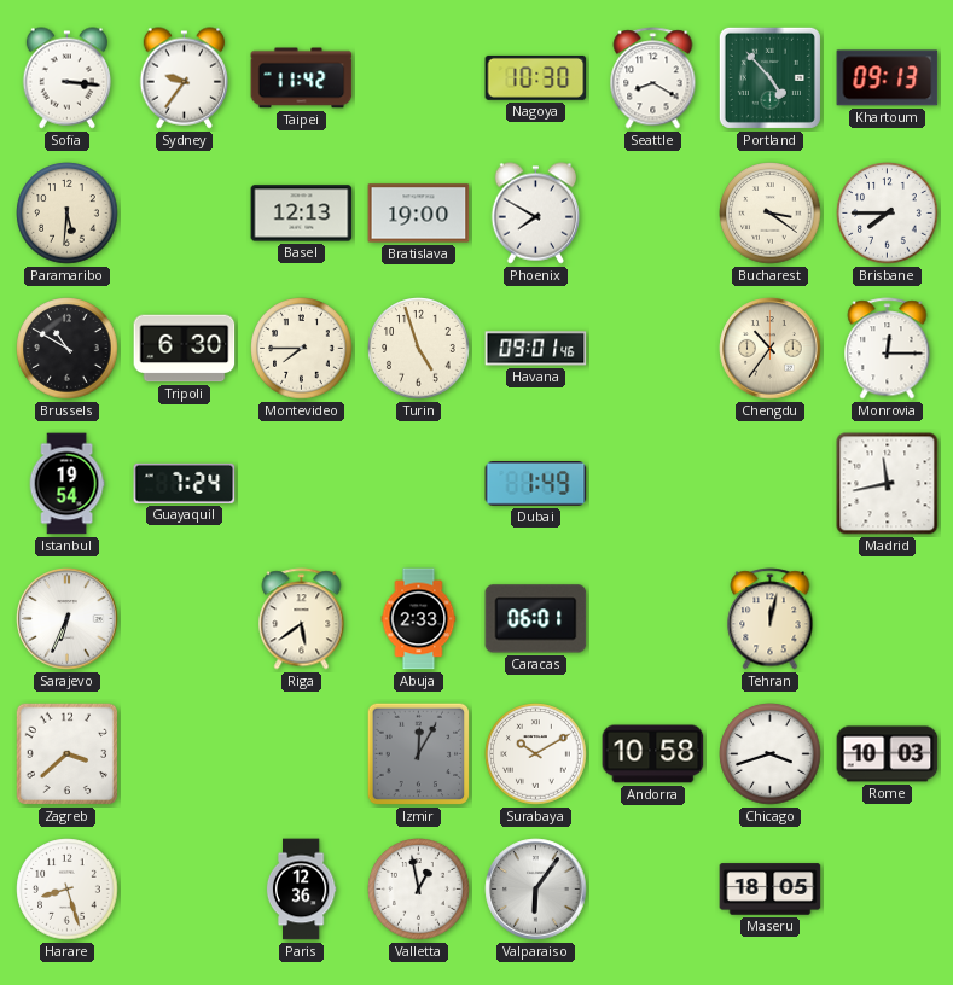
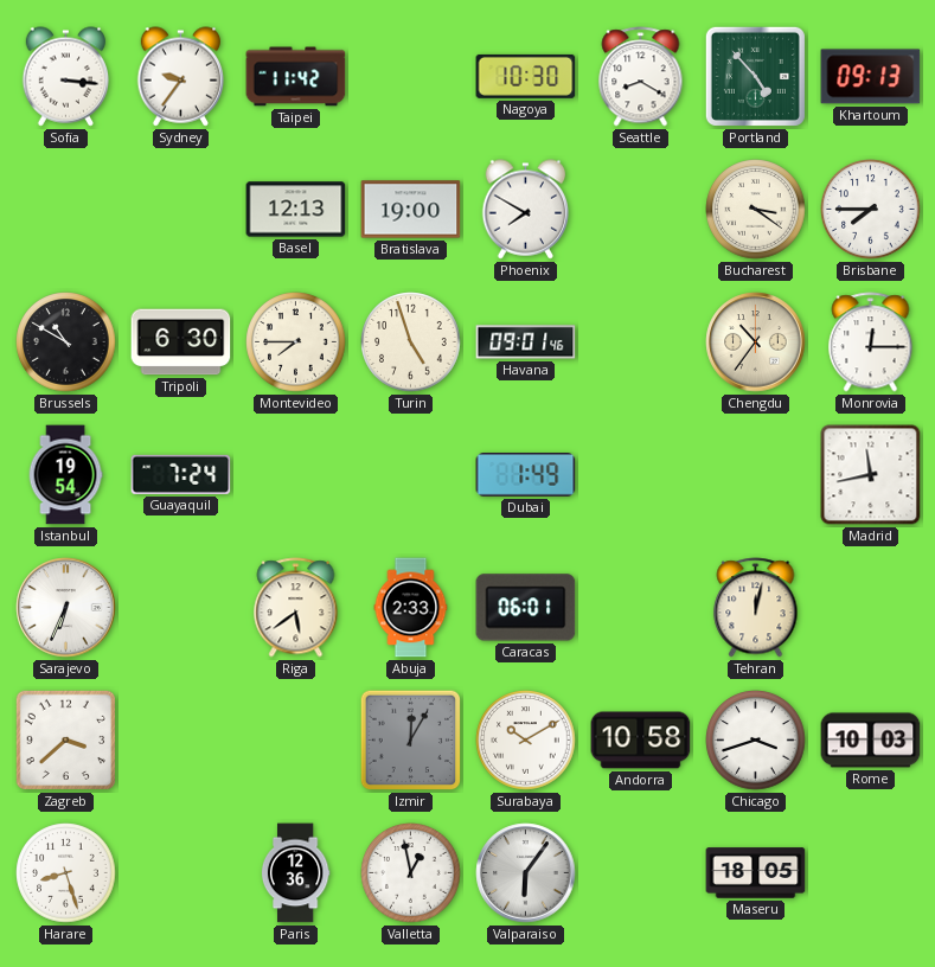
Paramaribo: 5:31 -> none
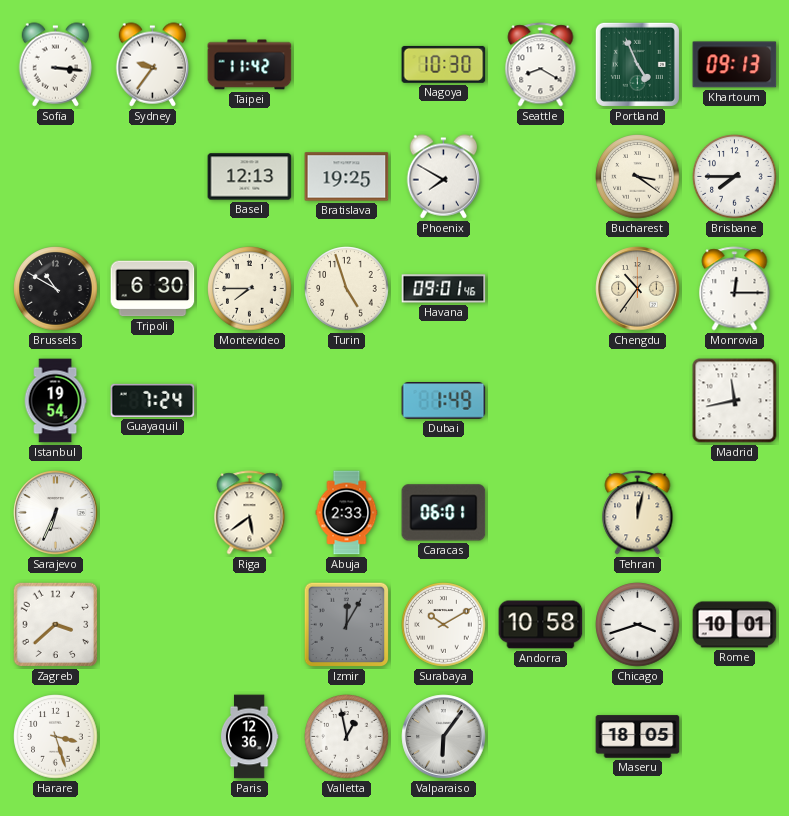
Portland: 4:53 -> 4:56
Bratislava: 19:00 -> 19:25
Rome: 10:03 -> 10:01
Harare: 8:27 -> 3:27
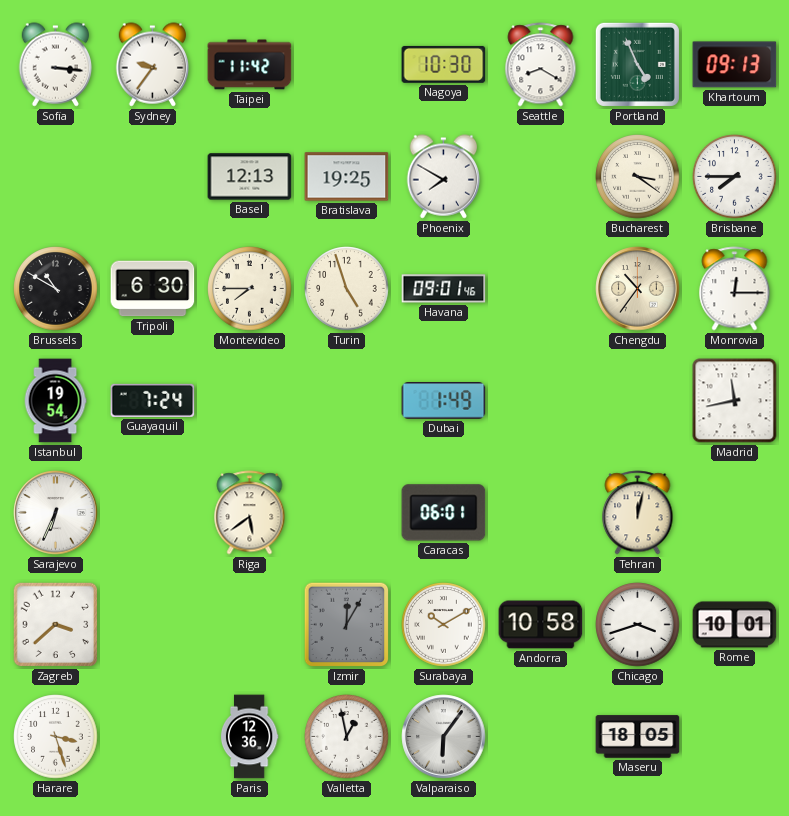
Abuja: 2:33 -> none
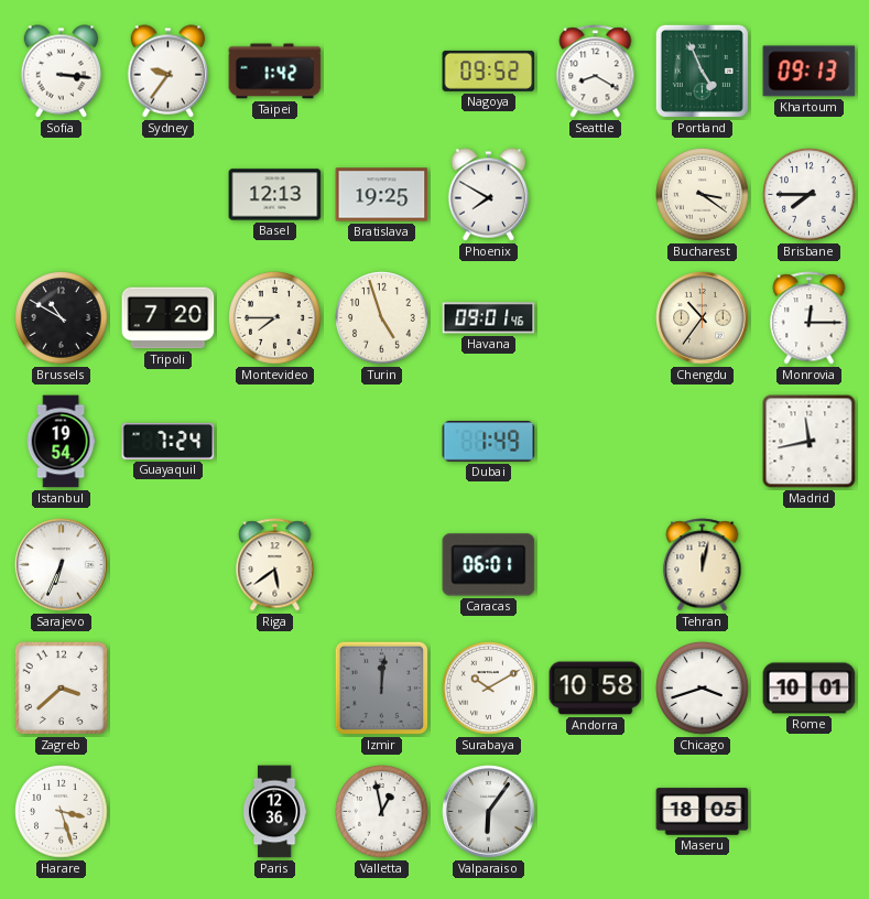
Taipei: 11:42 -> 1:42
Nagoya: 10:30 -> 09:52
Tripoli: 6:30 -> 7:20
Izmir: 12:05 -> 12:01
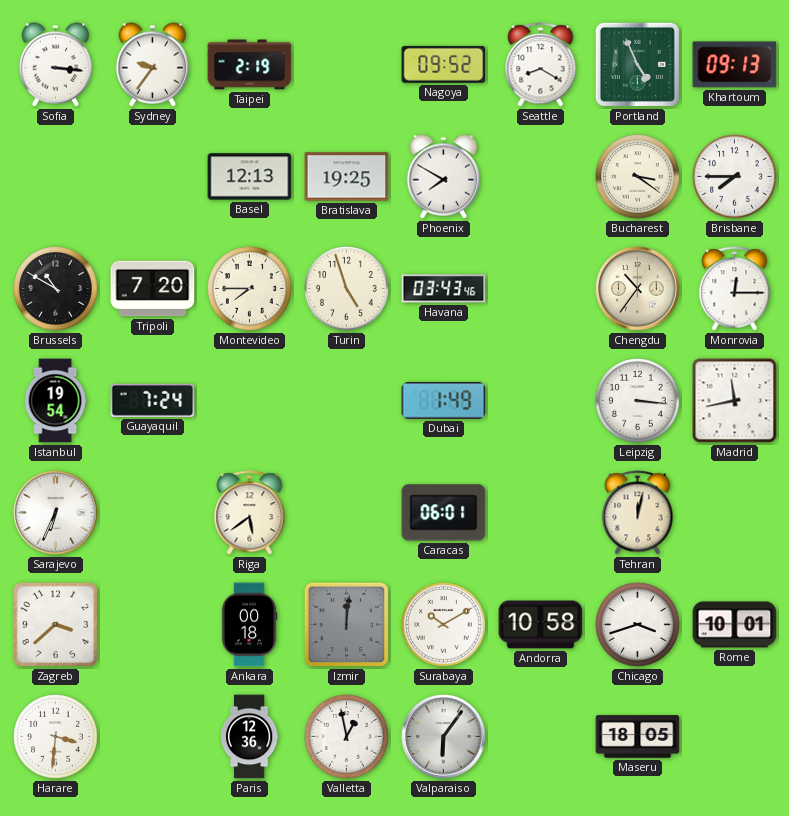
Taipei: 1:42 -> 2:19
Havana: 09:01 -> 03:43
Leipzig: none -> 3:16
Ankara: none -> 00:18
Harare: 3:27 -> 3:31
